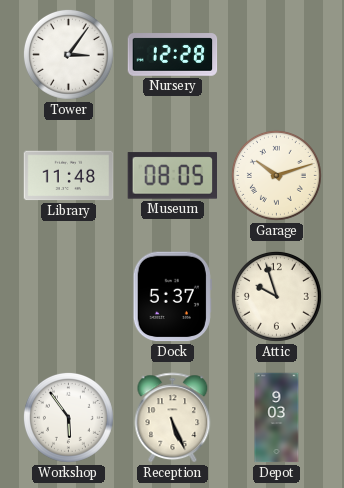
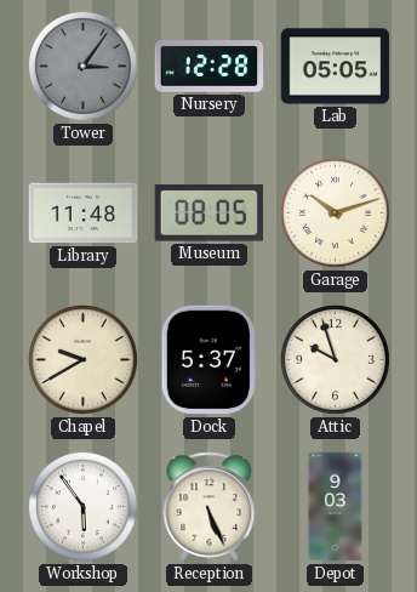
Tower dial: white -> grey
Lab: none -> 05:05
Chapel: none -> 9:40
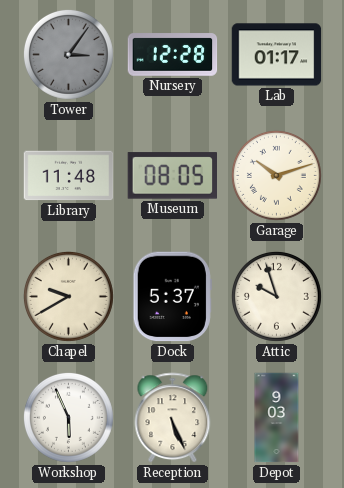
Lab: 05:05 -> 01:17
Workshop: 5:54 -> 5:56
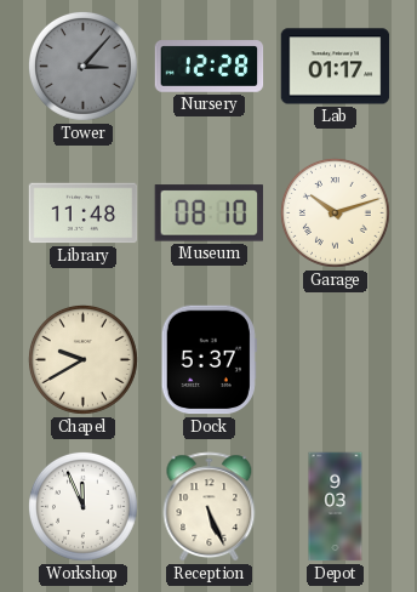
Tower: 3:06 -> 3:07
Museum: 08:05 -> 08:10
Attic: 9:57 -> none
Workshop: 5:56 -> 11:56
